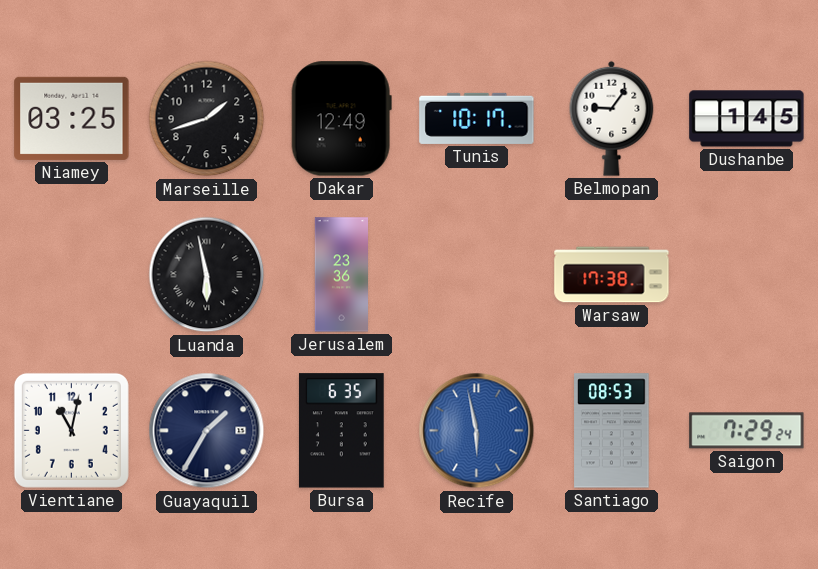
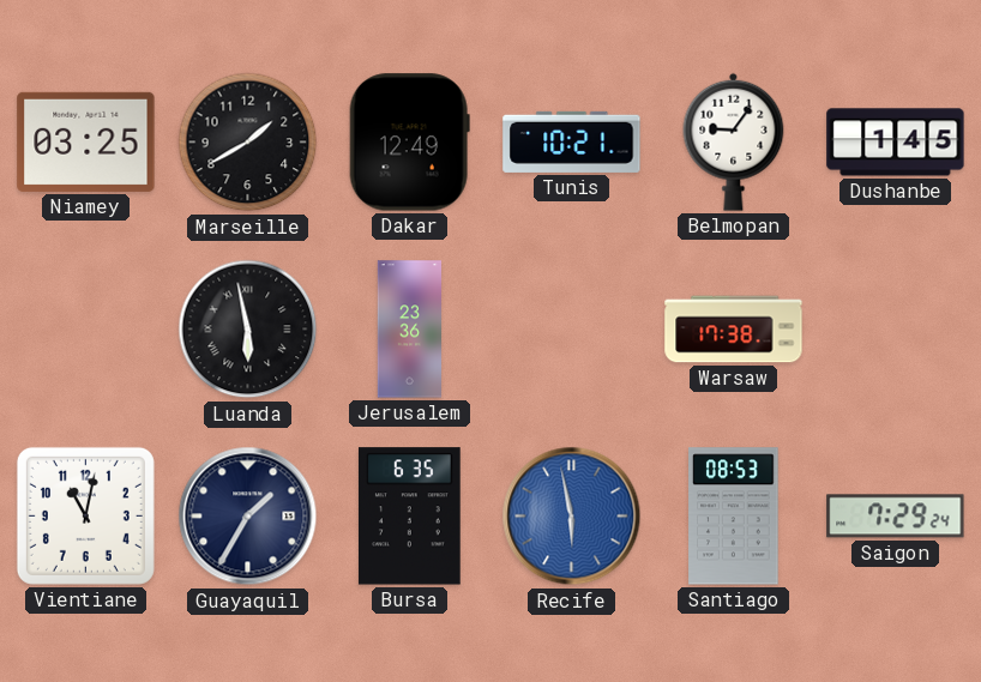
Marseille: 1:42 -> 1:40
Tunis: 10:17 -> 10:21
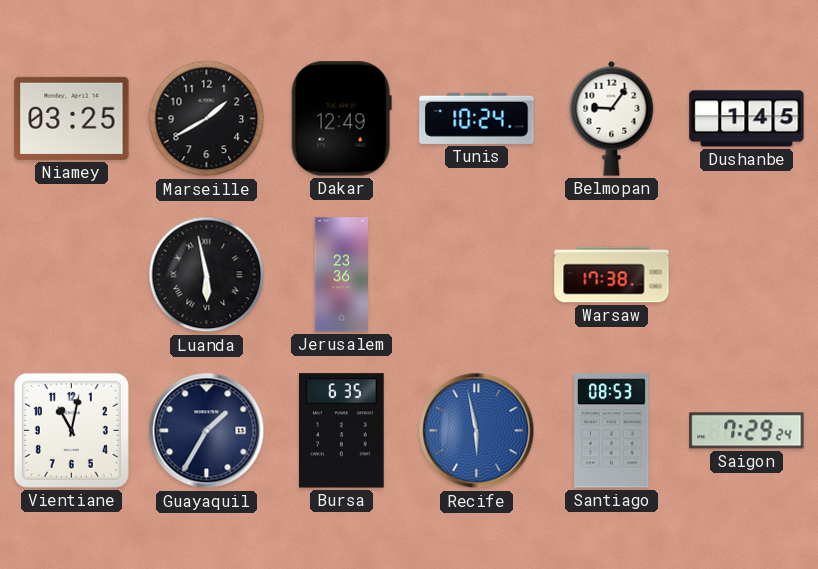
Tunis: 10:21 -> 10:24
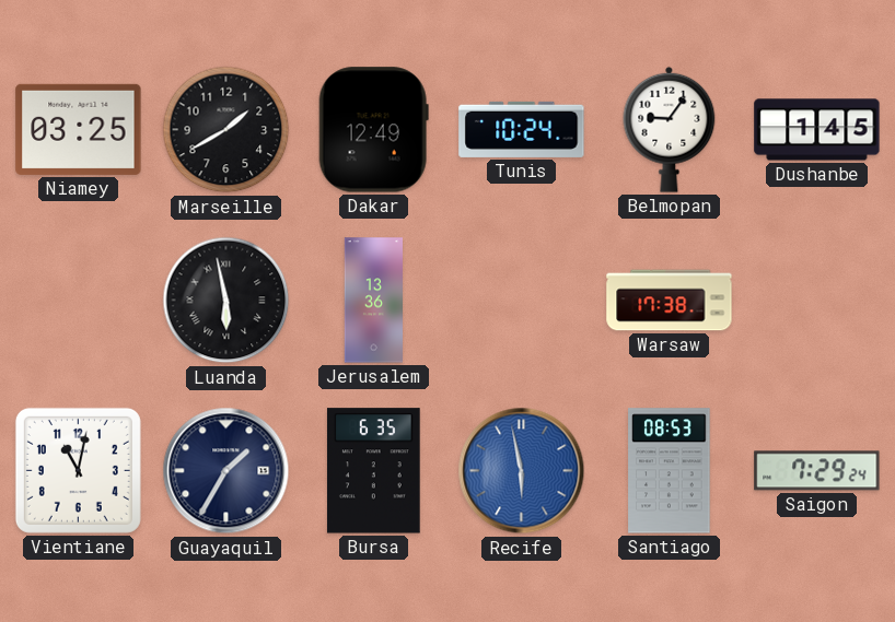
Jerusalem: 23:36 -> 13:36
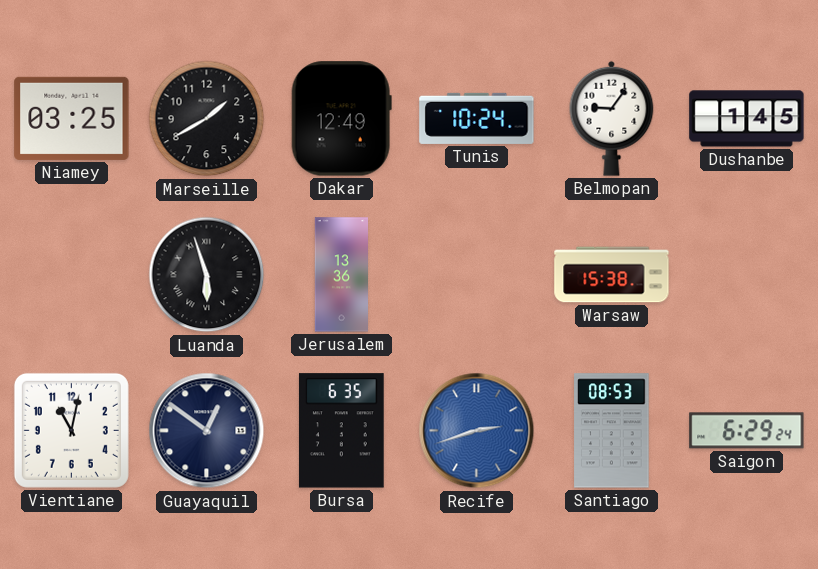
Luanda: 5:58 -> 5:57
Warsaw: 17:38 -> 15:38
Guayaquil: 1:35 -> 12:51
Recife: 5:58 -> 2:42
Saigon: 7:29 -> 6:29
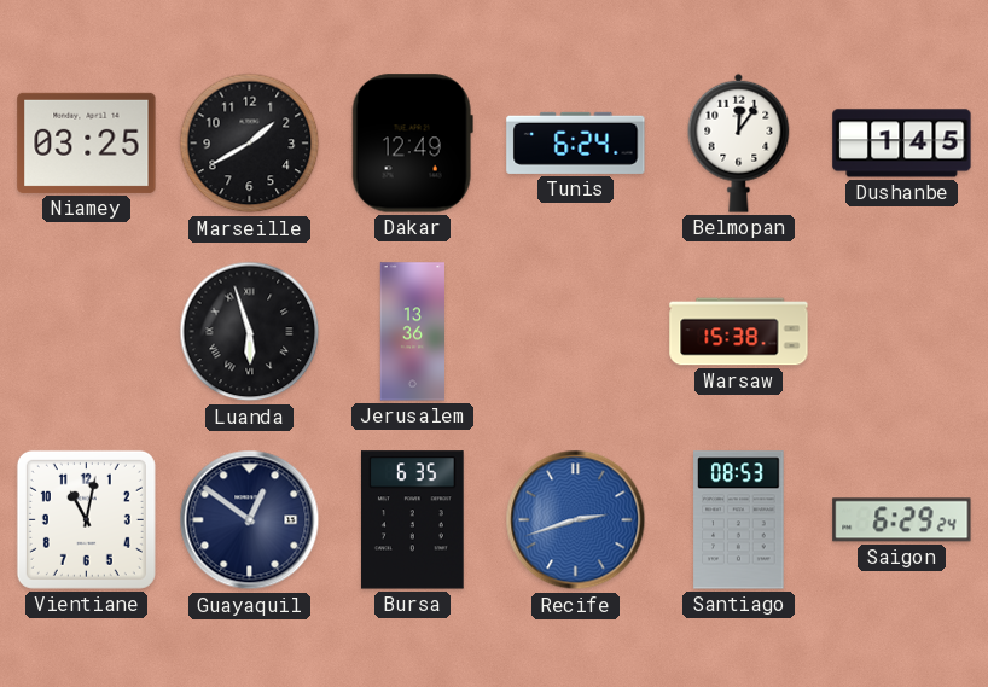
Tunis: 10:24 -> 6:24
Belmopan: 9:06 -> 12:06
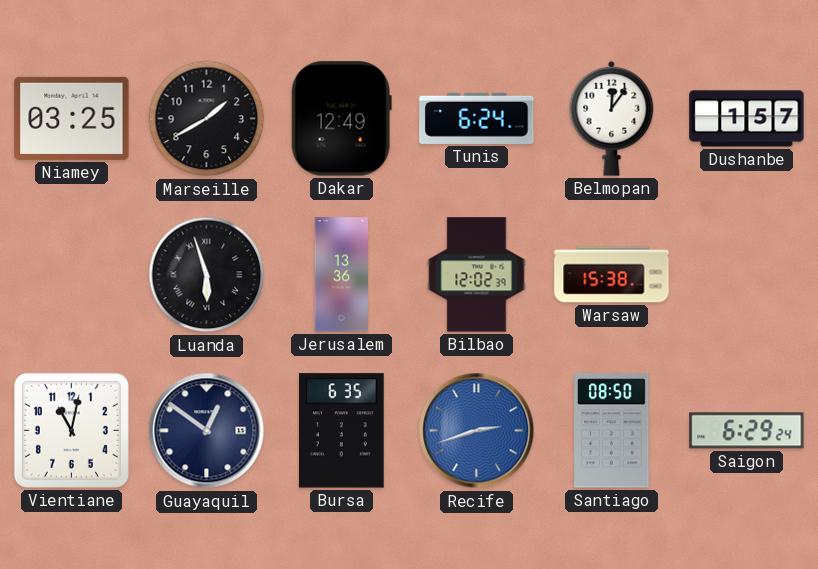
Dushanbe: 1:45 -> 1:57
Bilbao: none -> 12:02
Santiago: 08:53 -> 08:50
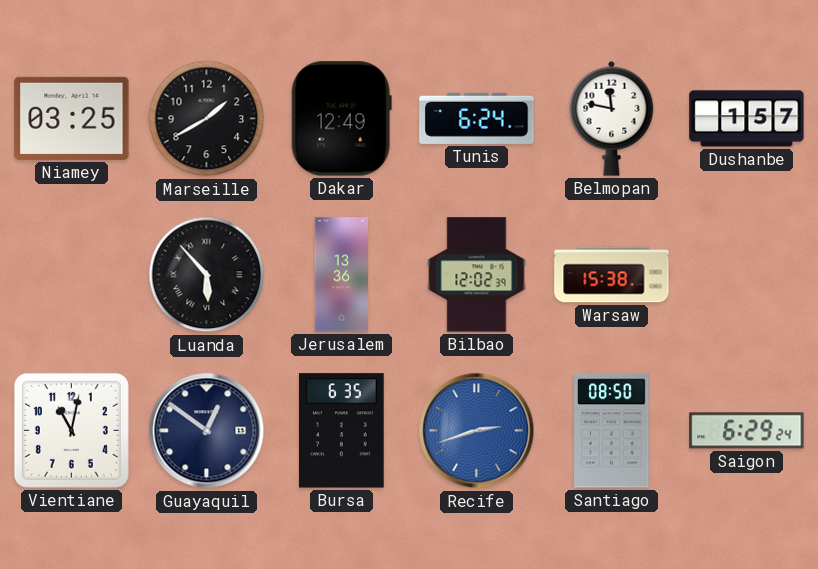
Belmopan: 12:06 -> 11:47
Luanda: 5:57 -> 5:53
